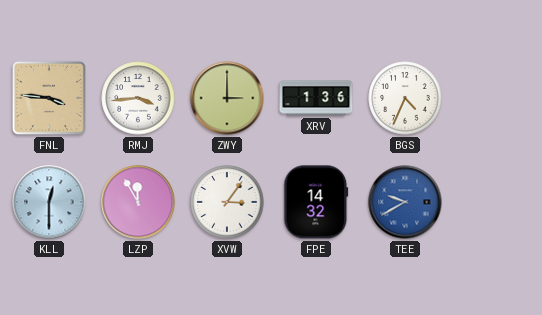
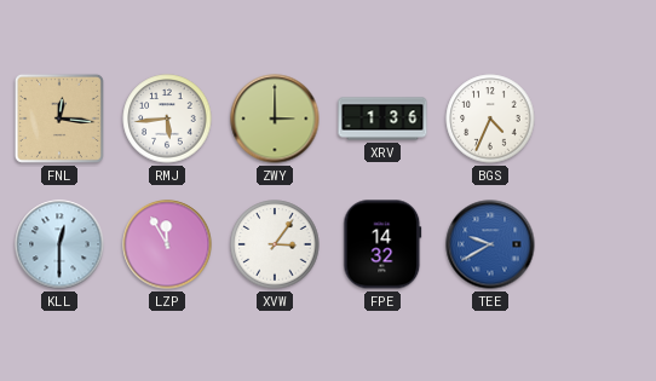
FNL: 3:46 -> 12:16
RMJ: 3:44 -> 5:44
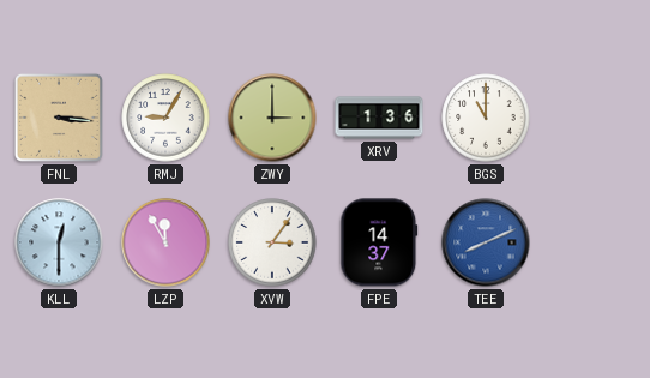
FNL: 12:16 -> 3:16
RMJ: 5:44 -> 9:05
BGS: 4:34 -> 11:00
FPE: 14:32 -> 14:37
TEE: 9:40 -> 8:11
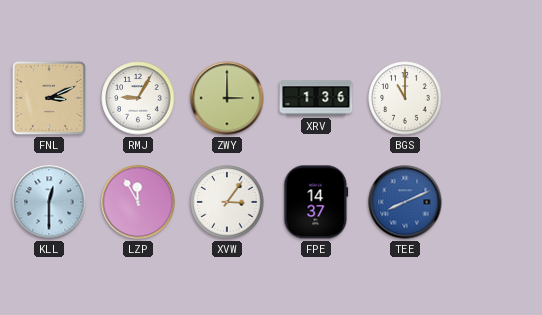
FNL: 3:16 -> 3:11
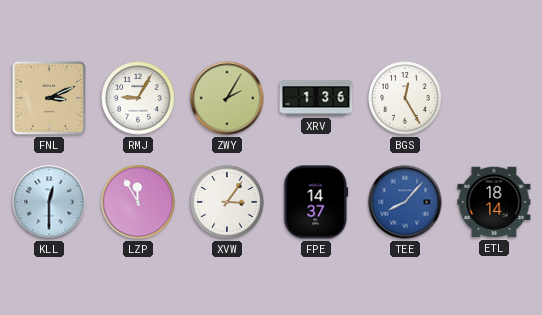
ZWY: 3:00 -> 2:05
BGS: 11:00 -> 12:25
TEE: 8:11 -> 8:07
ETL: none -> 18:14
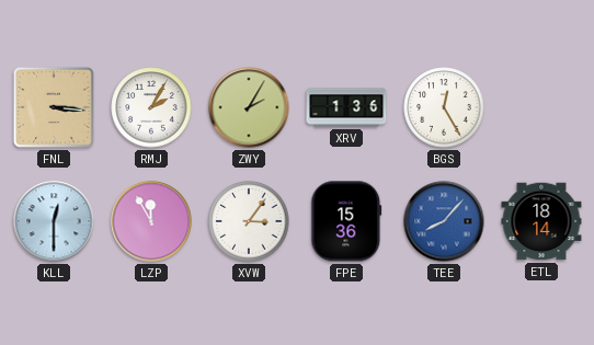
FNL: 3:11 -> 3:16
RMJ: 9:05 -> 2:05
FPE: 14:37 -> 15:36
